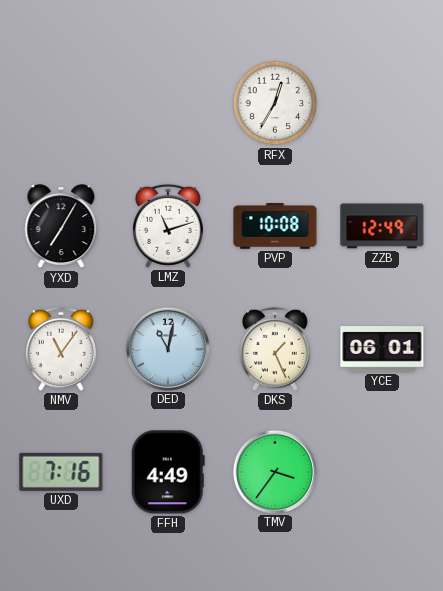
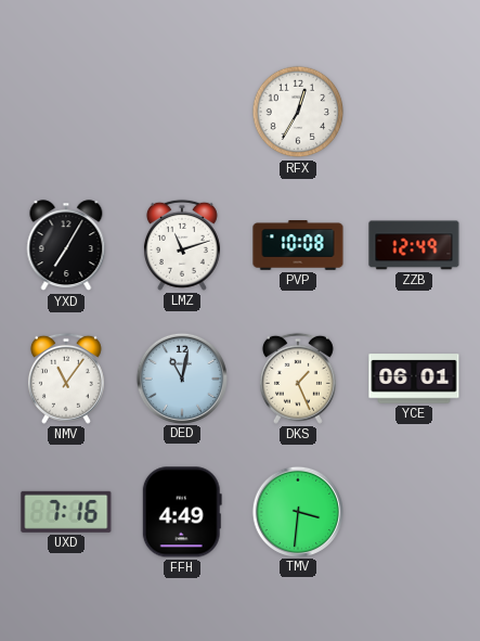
TMV: 3:36 -> 3:31
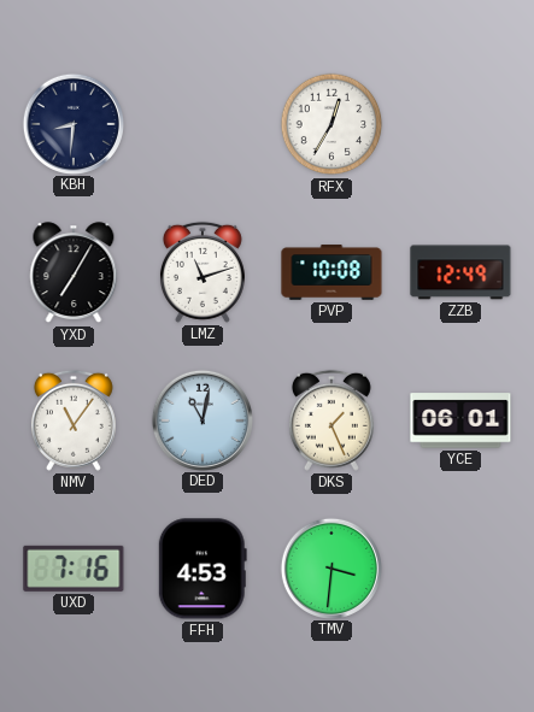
KBH: none -> 8:31
FFH: 4:49 -> 4:53
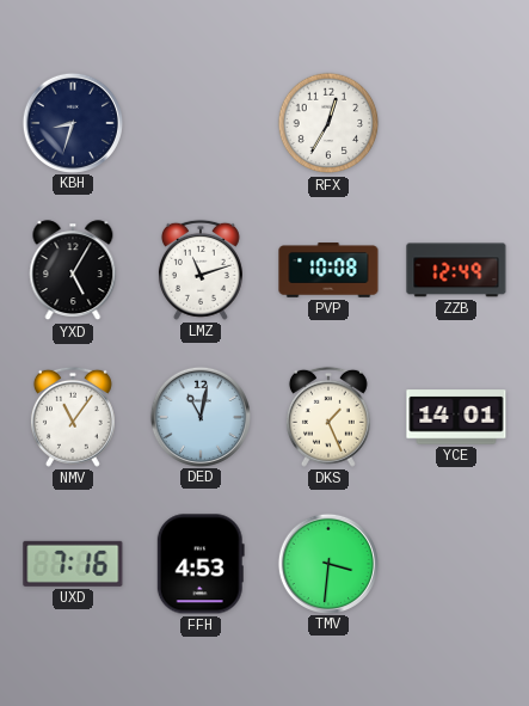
KBH: 8:31 -> 8:33
YXD: 7:05 -> 5:05
YCE: 06:01 -> 14:01
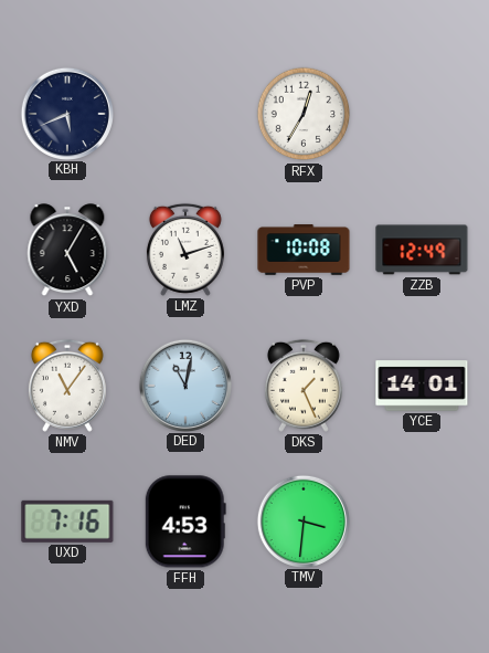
KBH: 8:33 -> 5:41
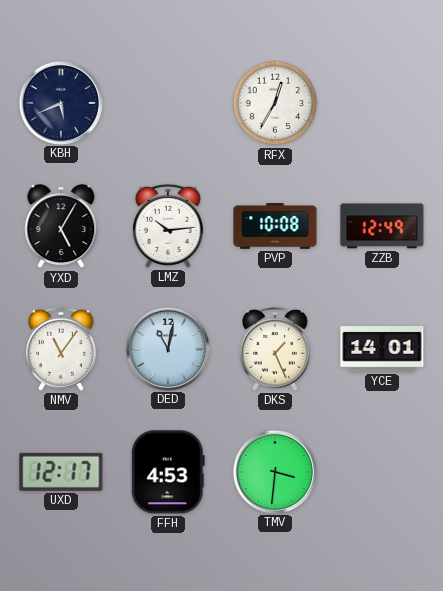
LMZ: 11:12 -> 10:14
UXD: 7:16 -> 12:17
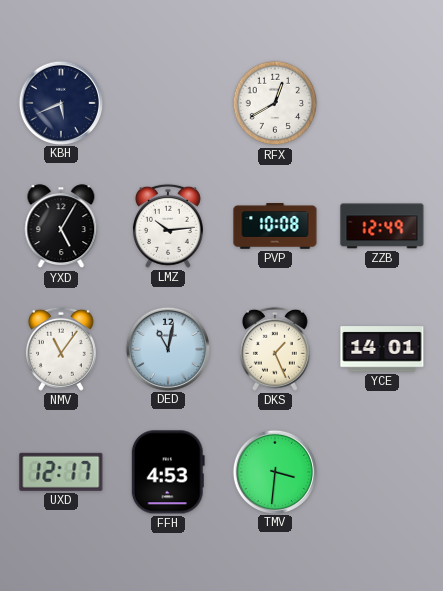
RFX: 12:35 -> 12:40
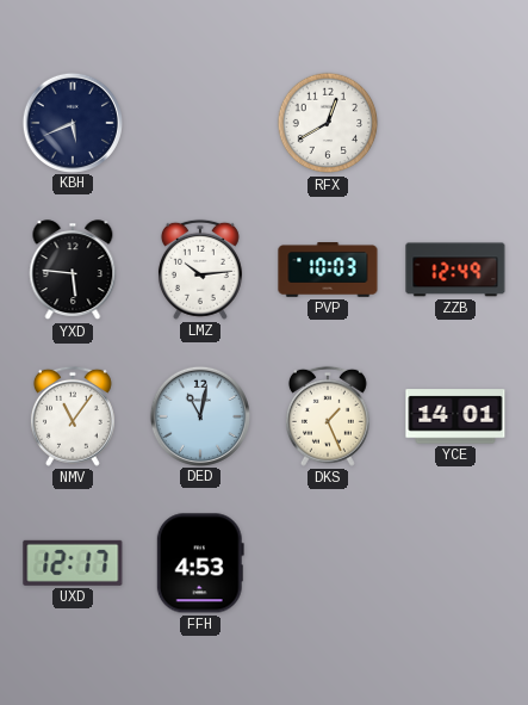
YXD: 5:05 -> 5:46
PVP: 10:08 -> 10:03
TMV: 3:31 -> none
